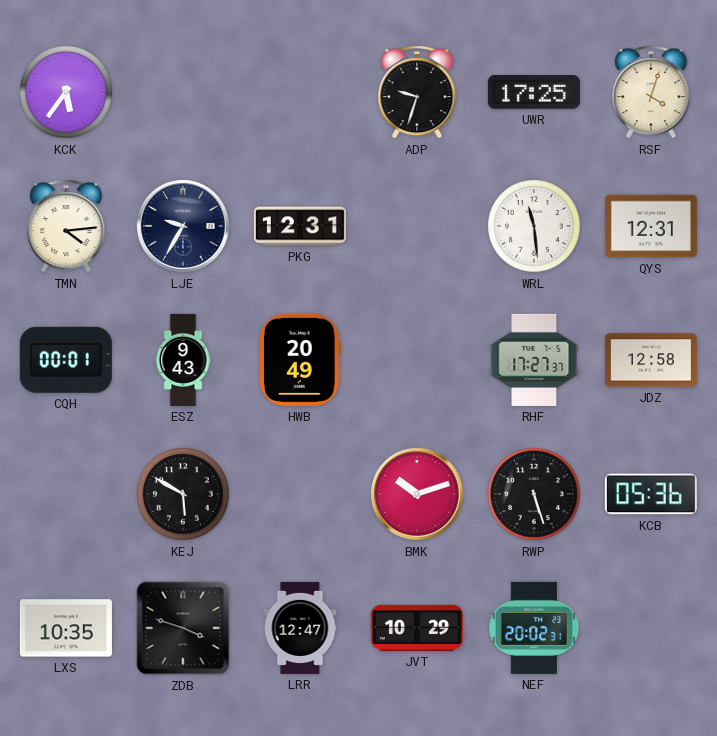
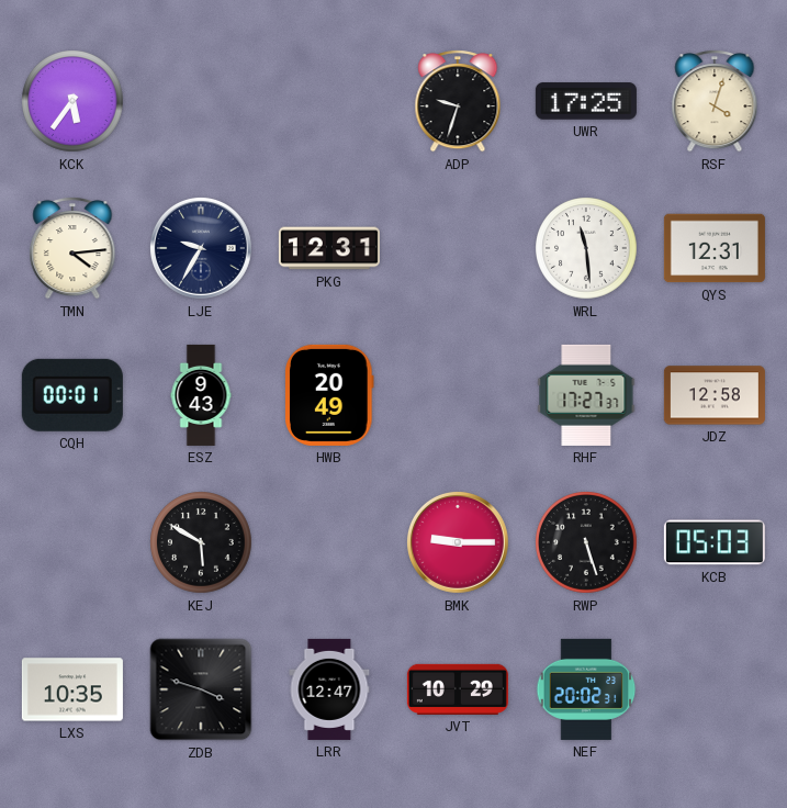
BMK: 10:12 -> 9:15
KCB: 05:36 -> 05:03
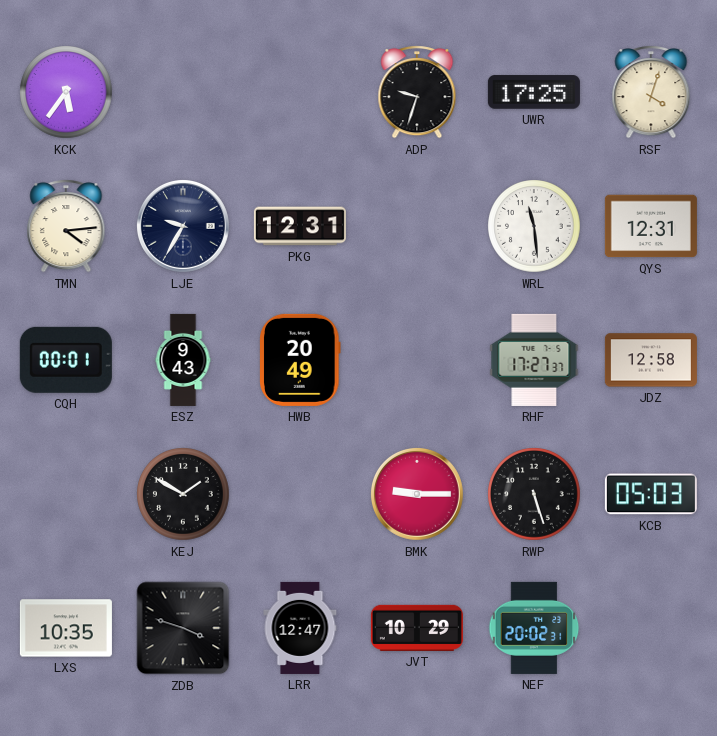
KEJ: 5:50 -> 1:50
